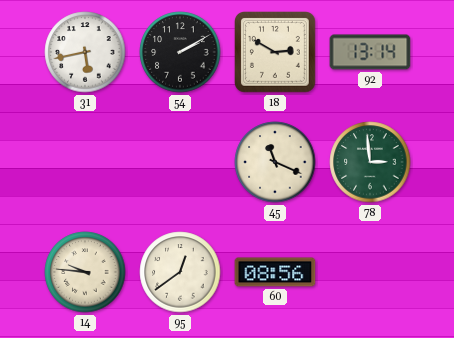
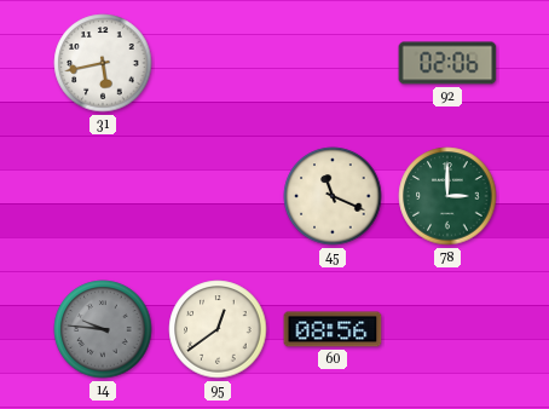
54: 2:10 -> none
18: 2:50 -> none
92: 13:14 -> 02:06
78: 2:59 -> 3:00
14 dial: cream -> grey
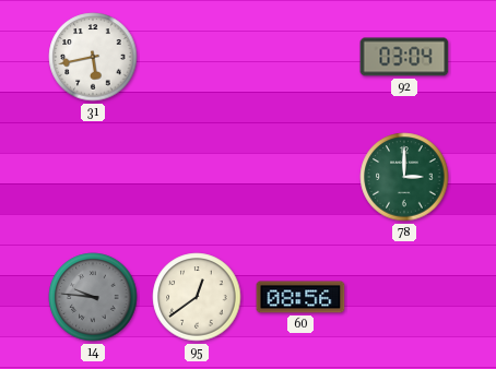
92: 02:06 -> 03:04
45: 11:19 -> none
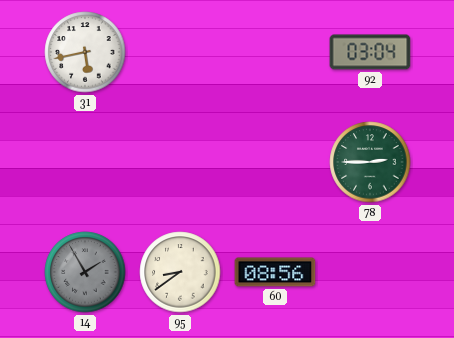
78: 3:00 -> 2:45
14: 9:46 -> 1:55
95: 12:39 -> 8:39
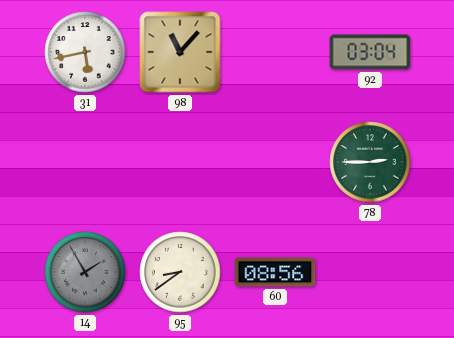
98: none -> 11:07
